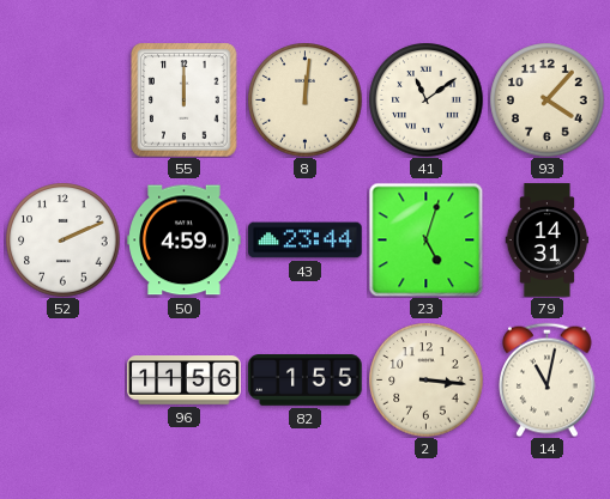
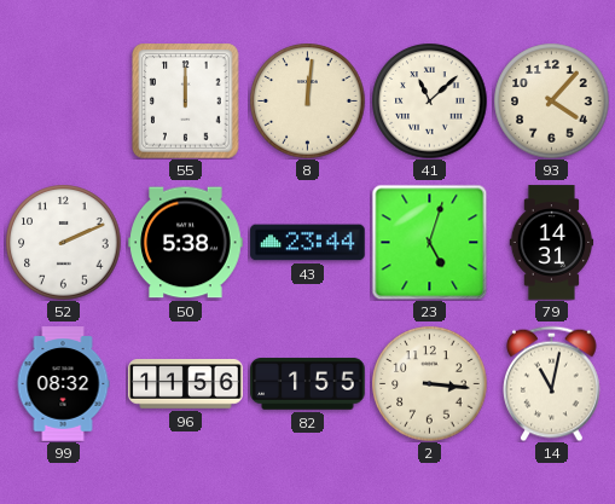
41: 11:09 -> 11:08
50: 4:59 -> 5:38
99: none -> 08:32
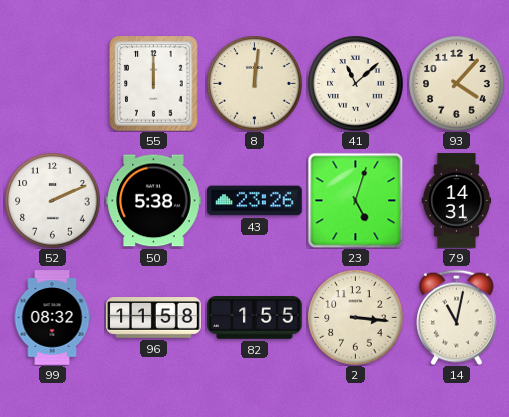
43: 23:44 -> 23:26
96: 11:56 -> 11:58
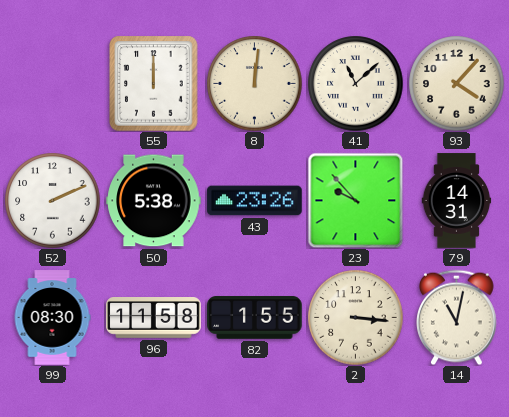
23: 5:03 -> 9:53
99: 08:32 -> 08:30
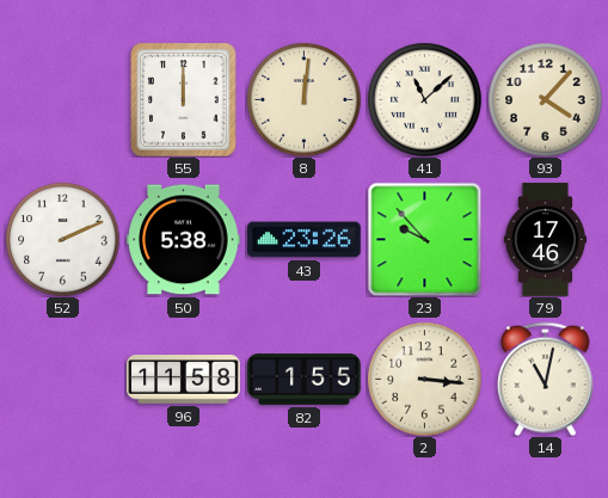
79: 14:31 -> 17:46
99: 08:30 -> none
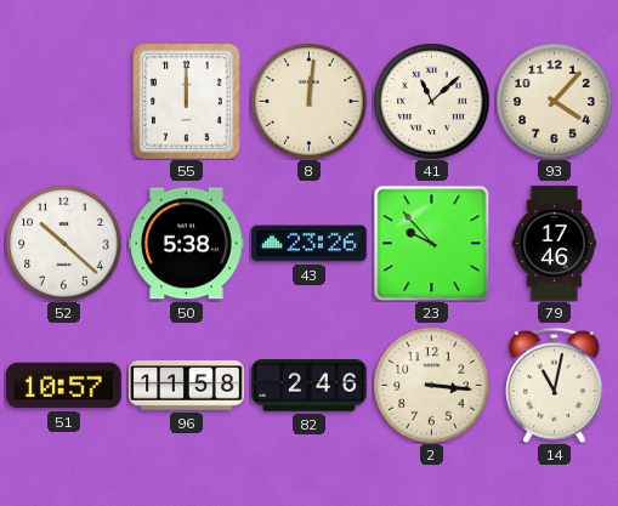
52: 2:11 -> 10:22
51: none -> 10:57
82: 1:55 -> 2:46
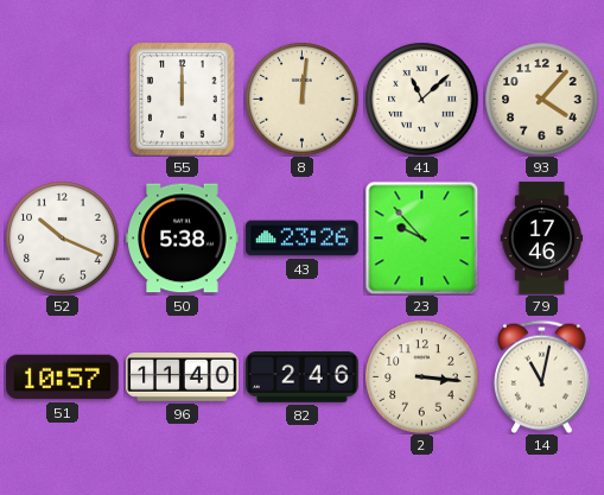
52: 10:22 -> 10:19
96: 11:58 -> 11:40
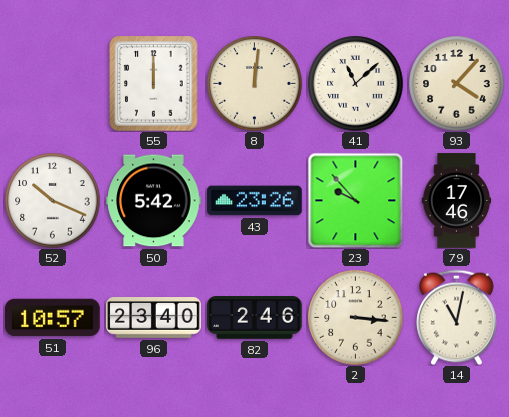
50: 5:38 -> 5:42
96: 11:40 -> 23:40
